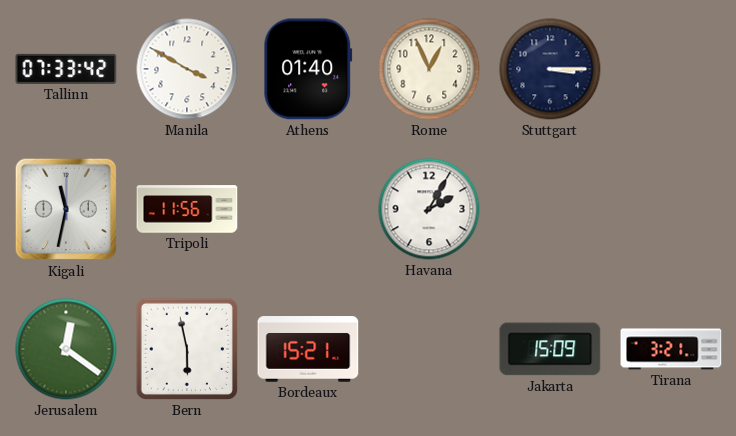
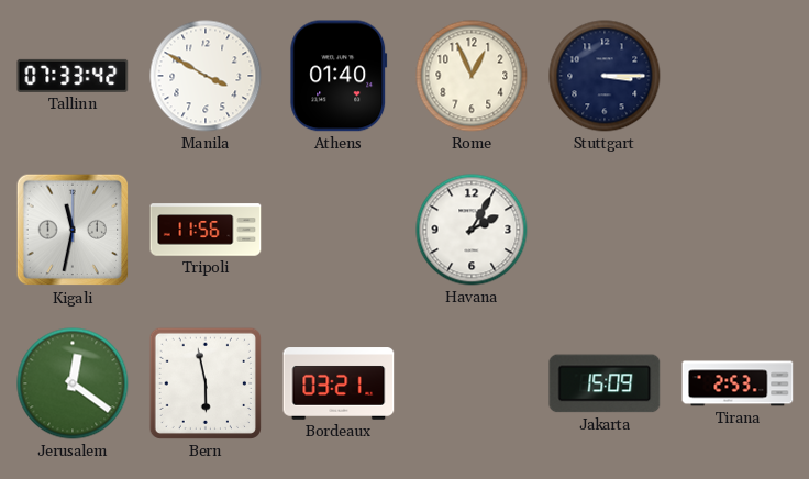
Bordeaux: 15:21 -> 03:21
Tirana: 3:21 -> 2:53
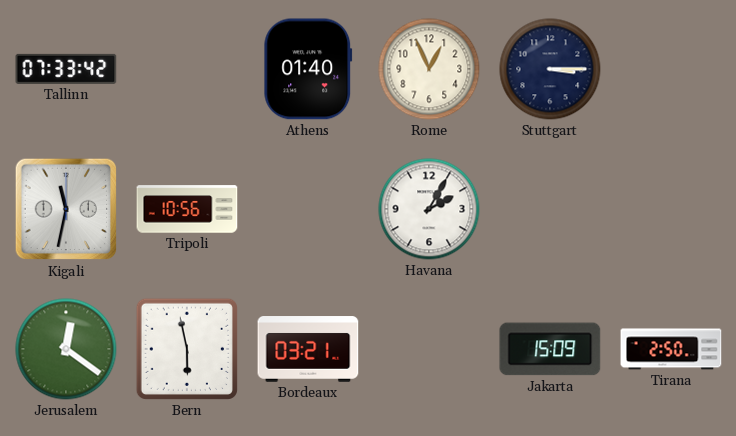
Manila: 3:50 -> none
Tripoli: 11:56 -> 10:56
Tirana: 2:53 -> 2:50
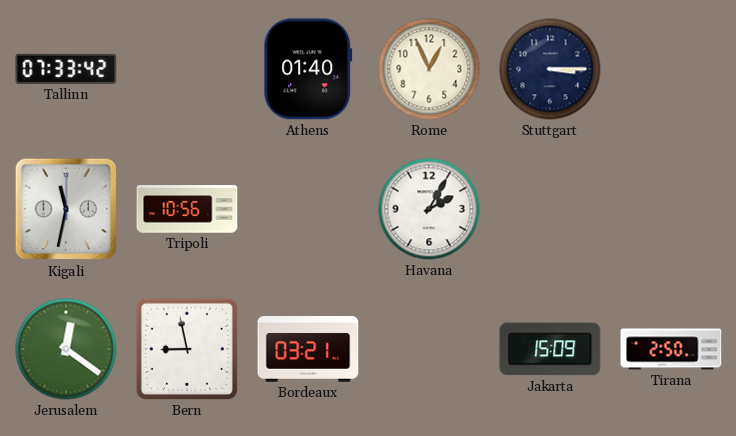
Bern: 5:58 -> 8:58
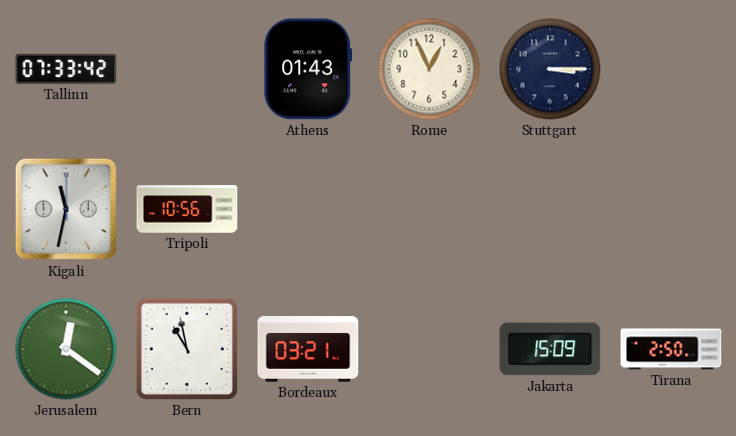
Athens: 01:40 -> 01:43
Havana: 2:05 -> none
Bern: 8:58 -> 10:58
